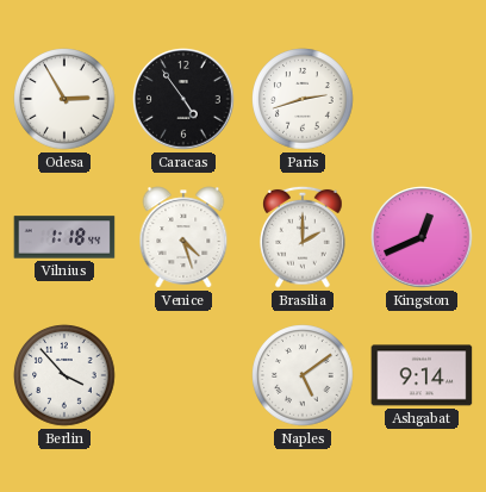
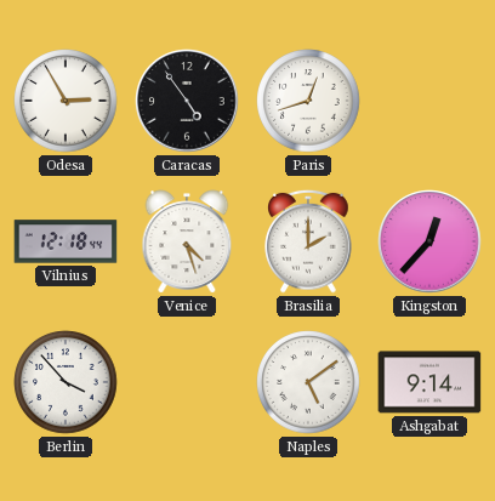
Paris: 2:42 -> 12:42
Vilnius: 1:18 -> 12:18
Kingston: 12:41 -> 12:37
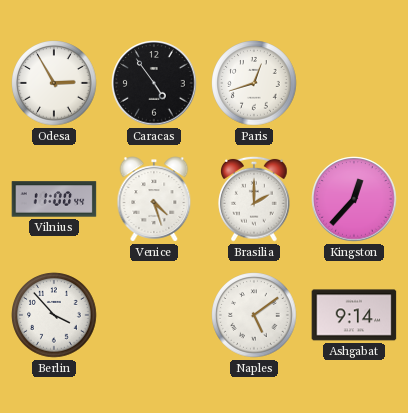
Vilnius: 12:18 -> 11:00
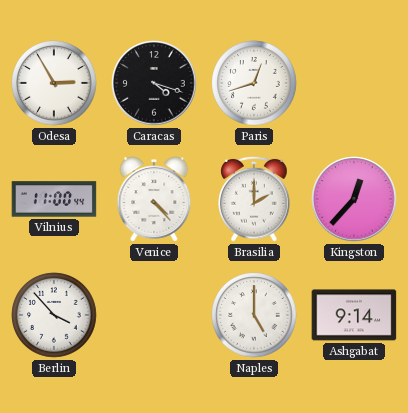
Caracas: 4:54 -> 4:18
Venice: 4:27 -> 4:23
Naples: 5:09 -> 5:00
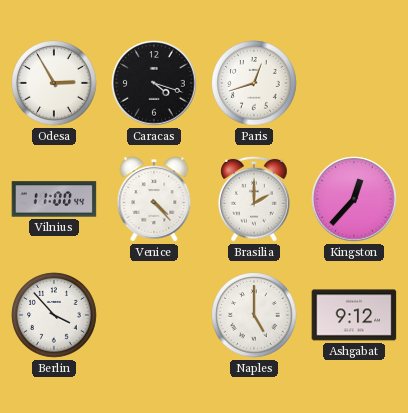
Ashgabat: 9:14 -> 9:12
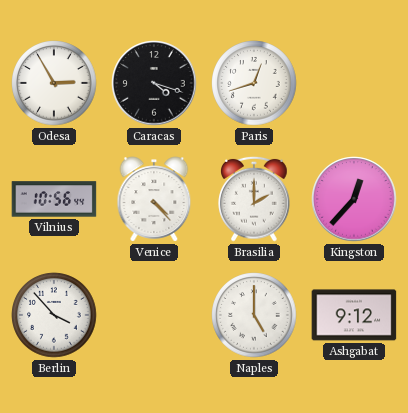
Vilnius: 11:00 -> 10:56
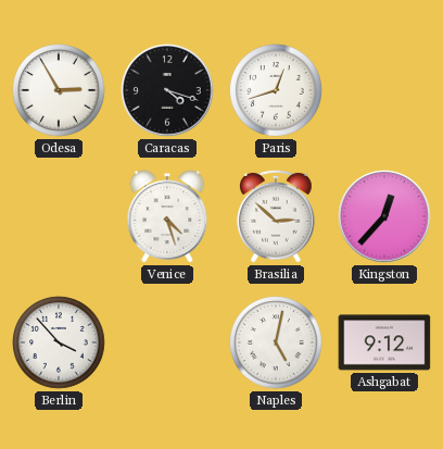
Vilnius: 10:56 -> none
Venice: 4:23 -> 4:27
Brasilia: 2:00 -> 2:52
Naples: 5:00 -> 5:02
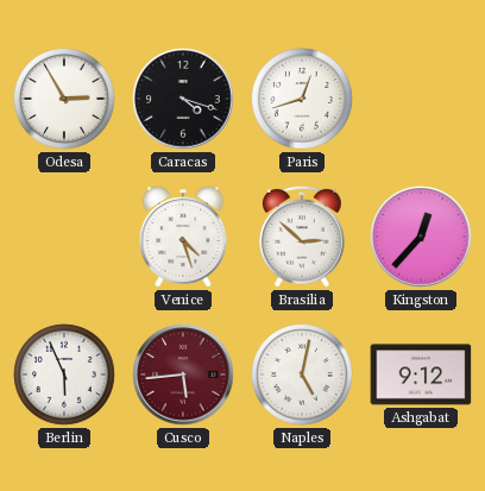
Berlin: 3:53 -> 5:56
Cusco: none -> 5:44
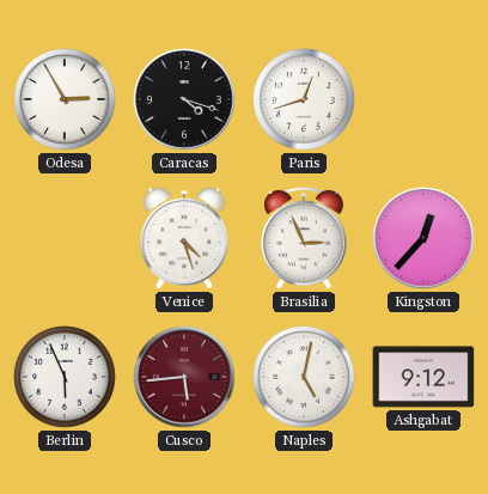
Brasilia: 2:52 -> 2:56
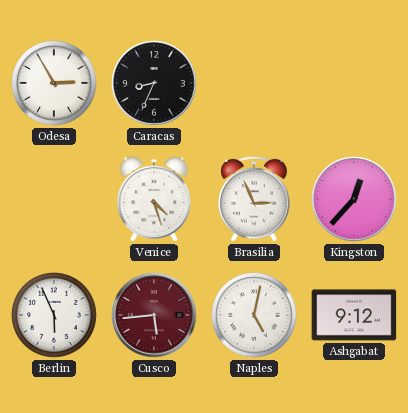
Caracas: 4:18 -> 8:34
Paris: 12:42 -> none
